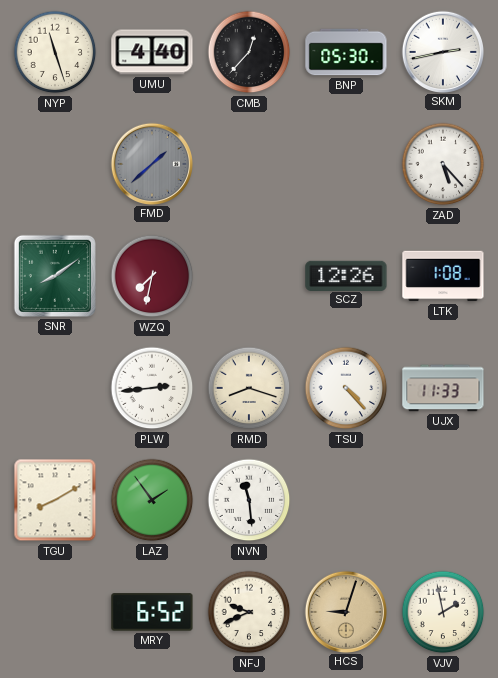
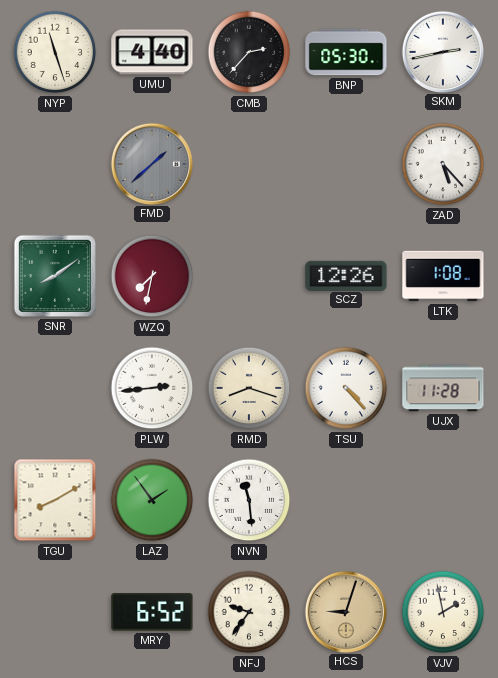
CMB: 12:37 -> 2:37
UJX: 11:33 -> 11:28
NFJ: 9:41 -> 9:36
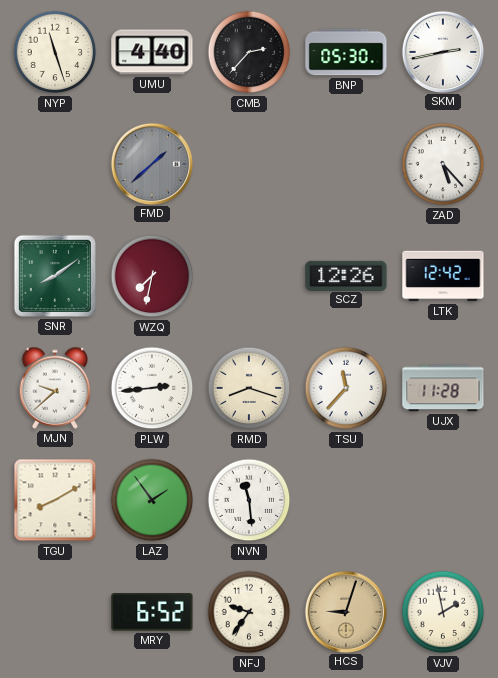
LTK: 1:08 -> 12:42
MJN: none -> 9:38
TSU: 4:23 -> 11:37
